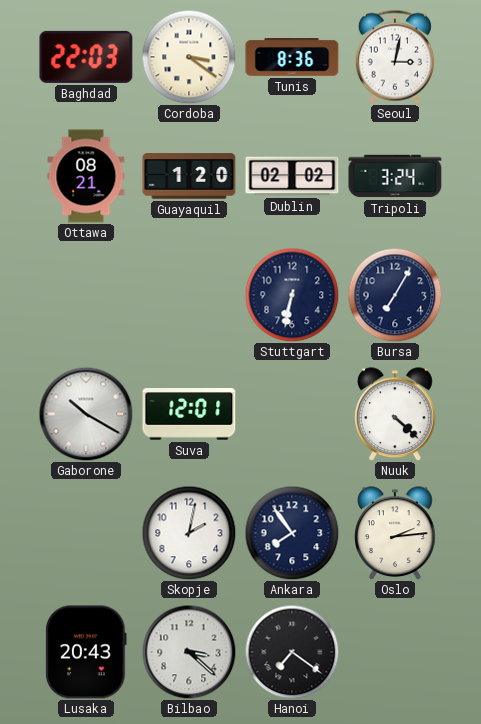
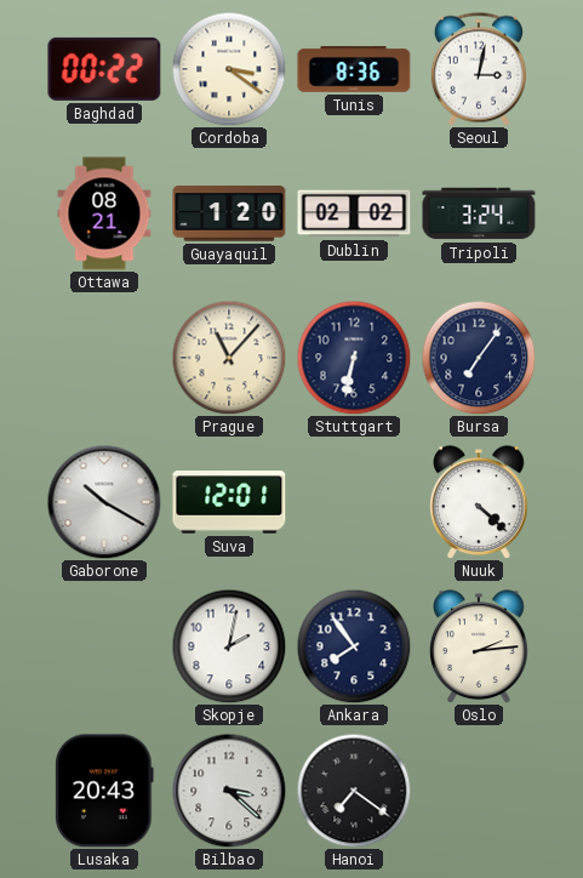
Baghdad: 22:03 -> 00:22
Prague: none -> 11:07
Bursa: 7:05 -> 7:06
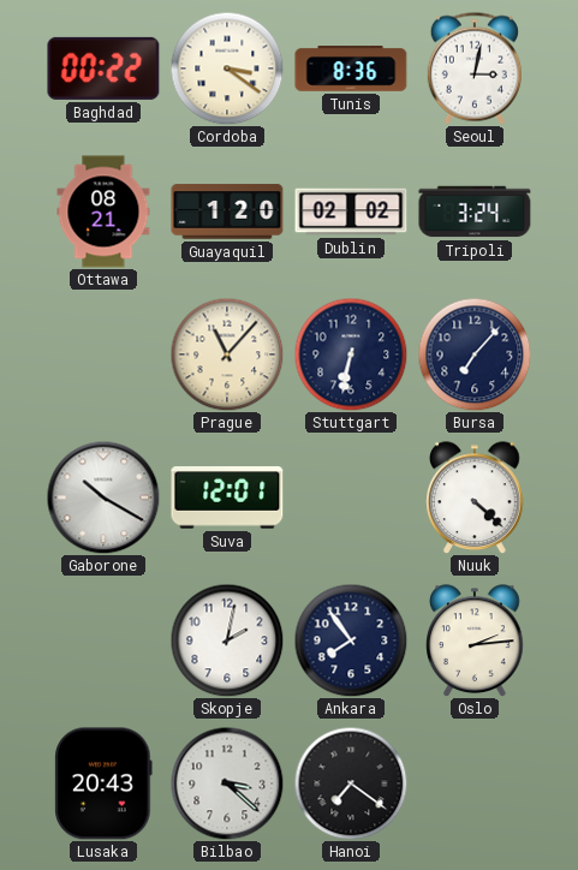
Bursa: 7:06 -> 7:07
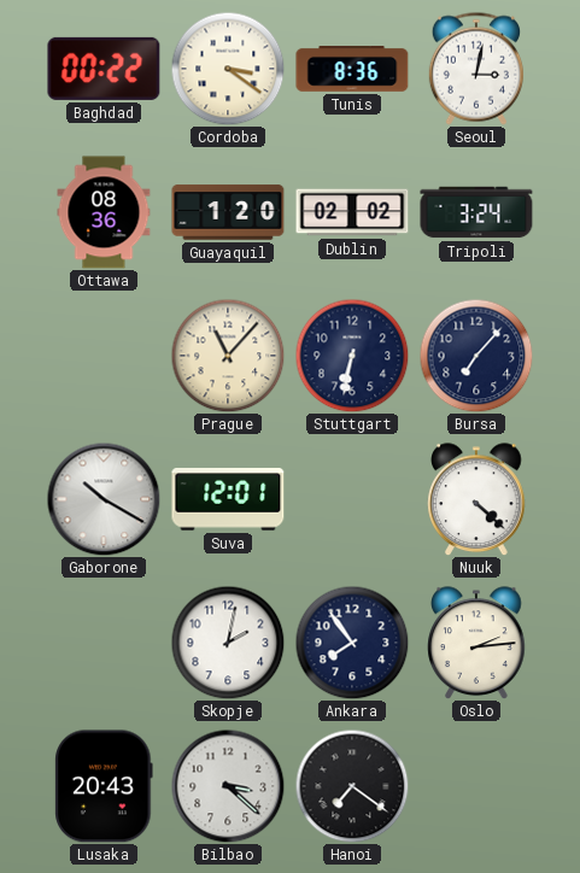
Ottawa: 08:21 -> 08:36
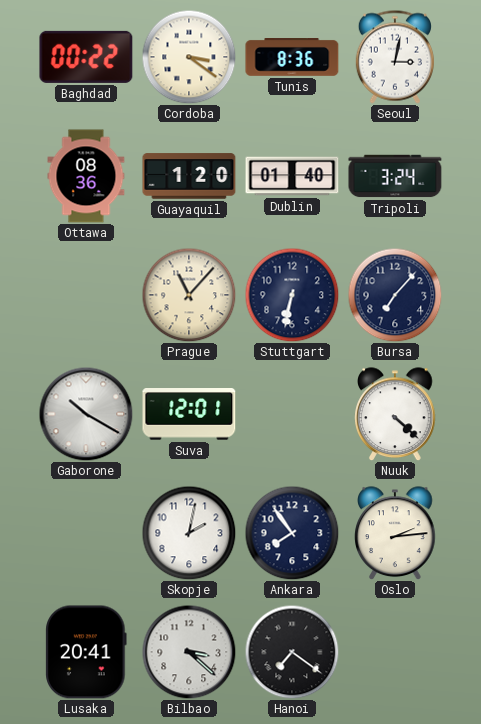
Dublin: 02:02 -> 01:40
Lusaka: 20:43 -> 20:41
